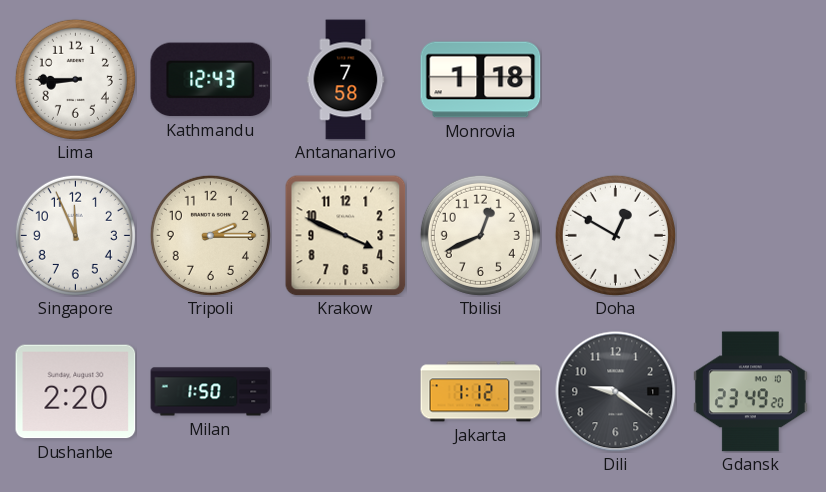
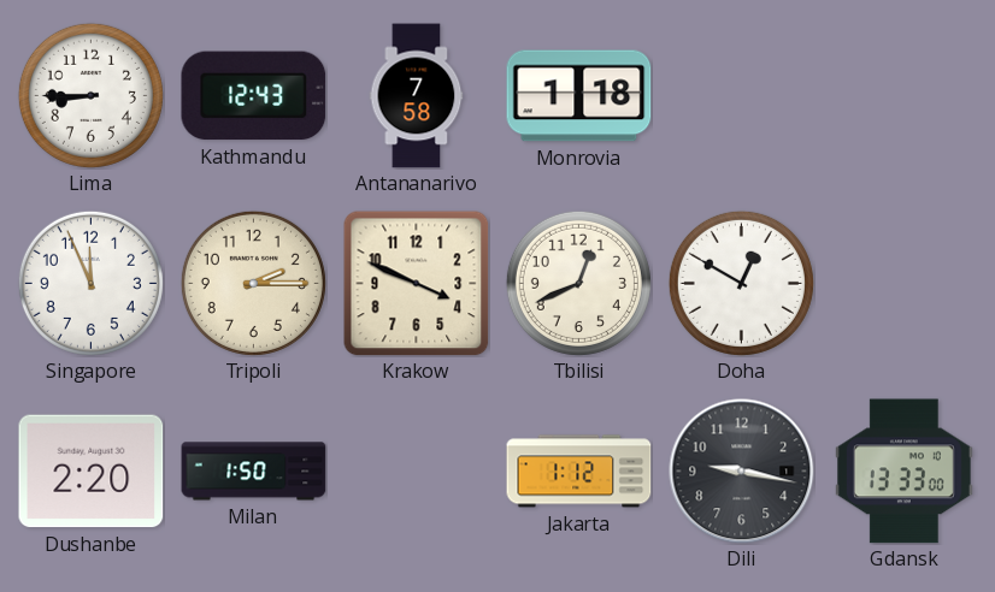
Dili: 9:21 -> 9:17
Gdansk: 23:49 -> 13:33
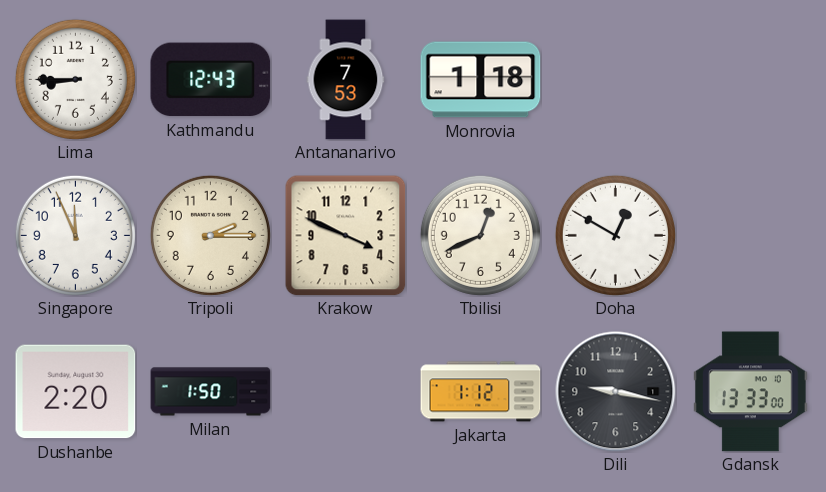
Antananarivo: 7:58 -> 7:53
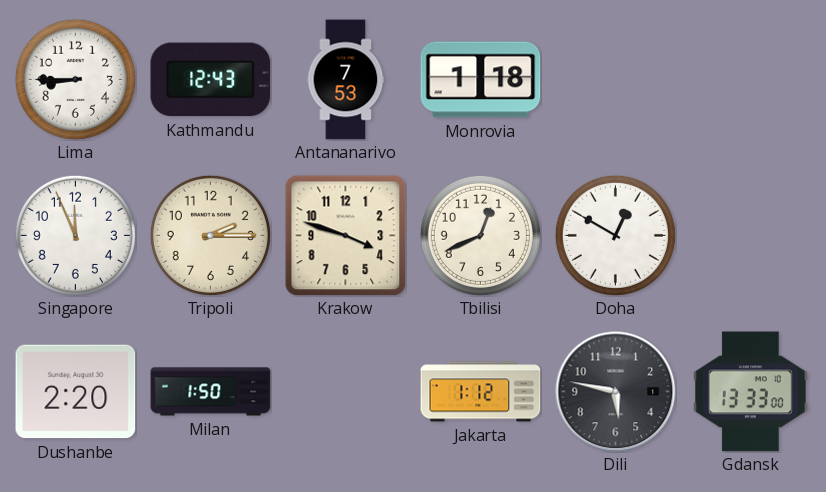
Krakow: 3:49 -> 3:48
Dili: 9:17 -> 5:47
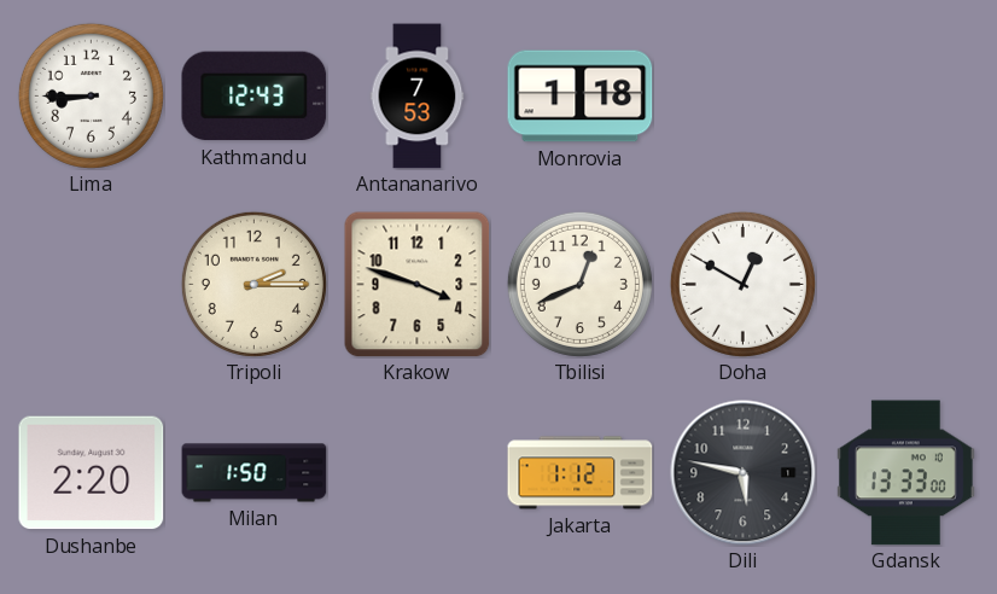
Singapore: 11:56 -> none
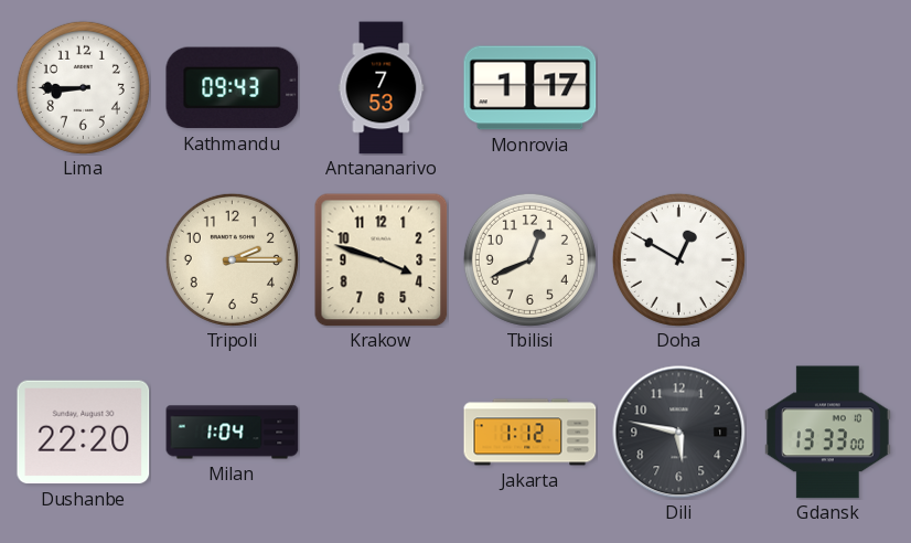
Kathmandu: 12:43 -> 09:43
Monrovia: 1:18 -> 1:17
Dushanbe: 2:20 -> 22:20
Milan: 1:50 -> 1:04
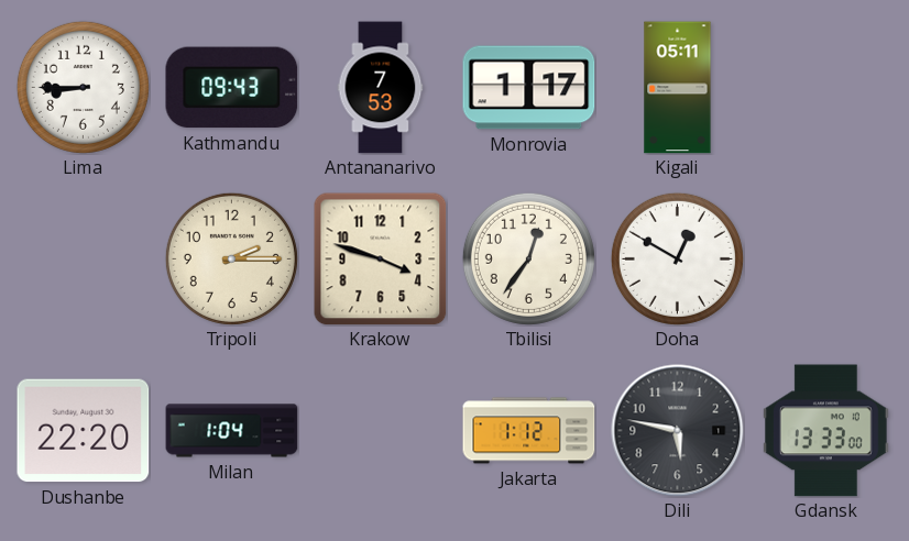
Kigali: none -> 05:11
Tbilisi: 12:41 -> 12:36
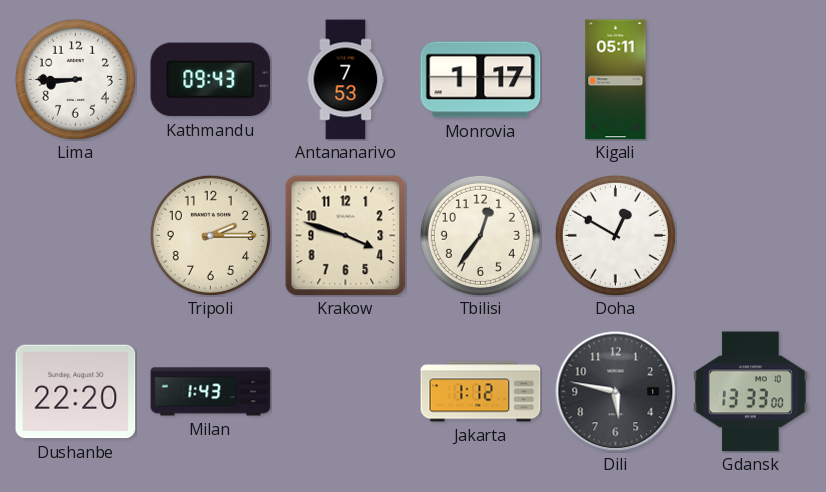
Milan: 1:04 -> 1:43
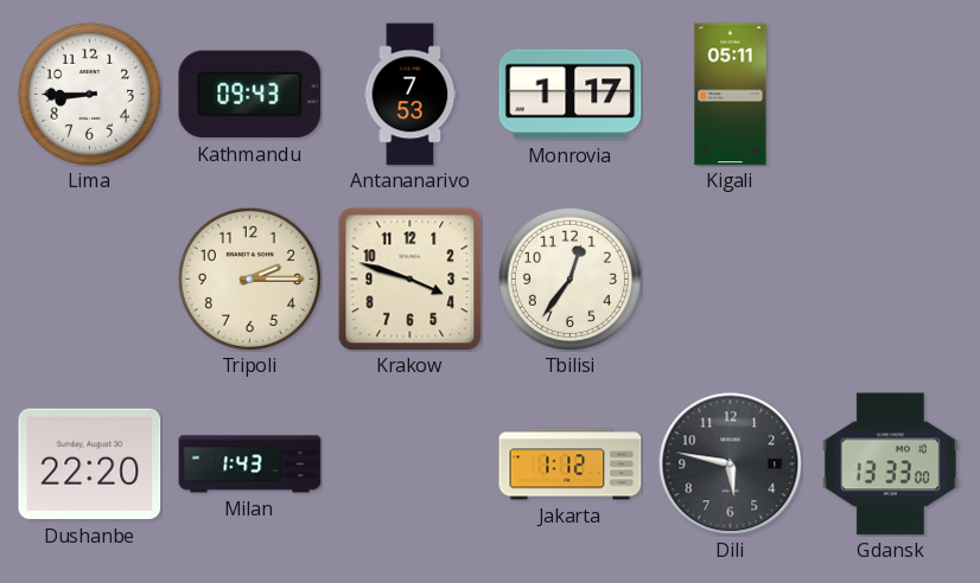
Doha: 12:50 -> none
